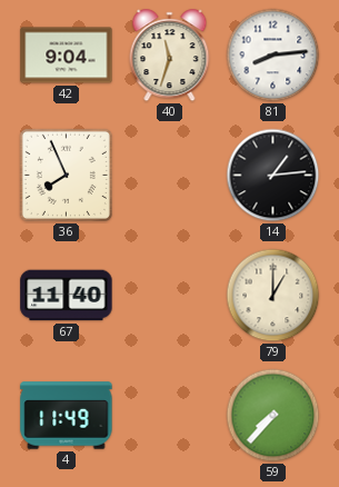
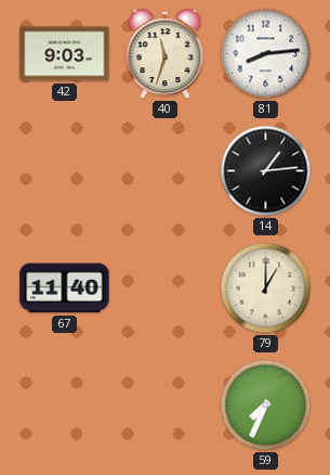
42: 9:04 -> 9:03
36: 7:56 -> none
4: 11:49 -> none
59: 7:37 -> 7:34
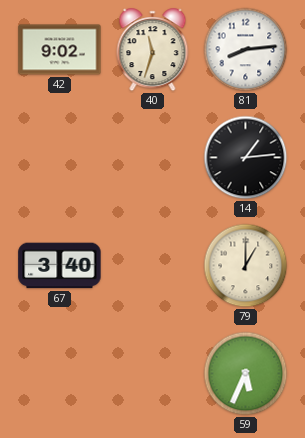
42: 9:03 -> 9:02
67: 11:40 -> 3:40
59: 7:34 -> 5:34
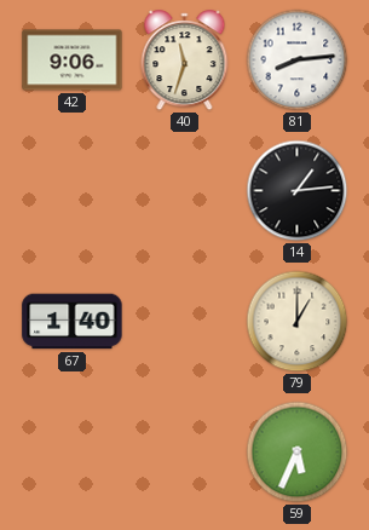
42: 9:02 -> 9:06
67: 3:40 -> 1:40
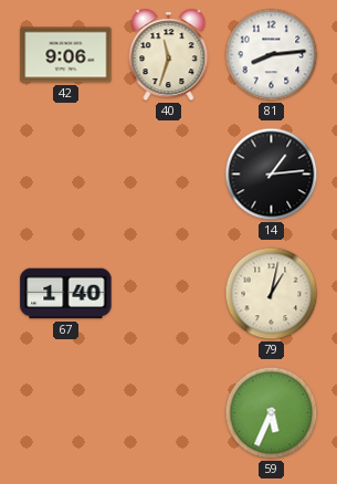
79: 1:00 -> 1:02
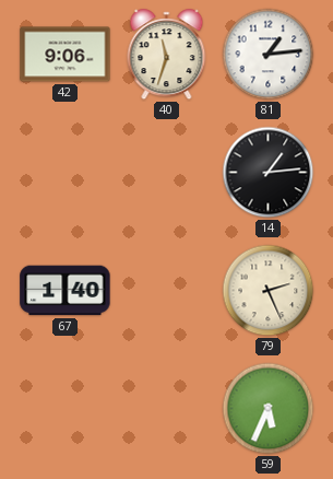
81: 8:14 -> 1:14
79: 1:02 -> 2:26
